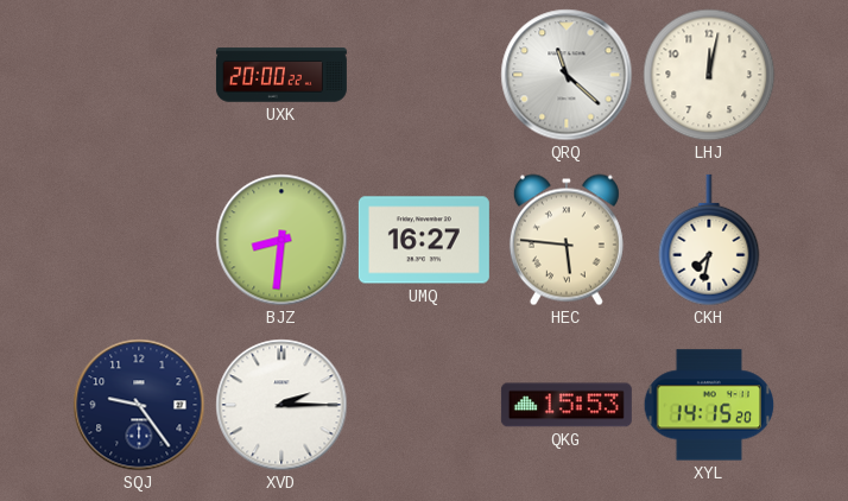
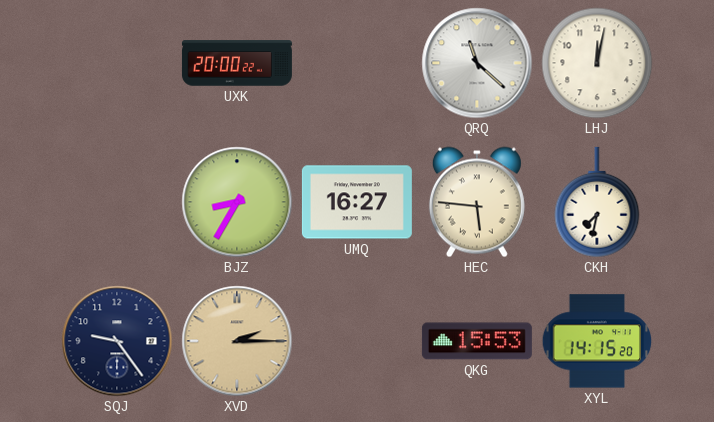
BJZ: 8:31 -> 8:35
XVD dial: white -> champagne
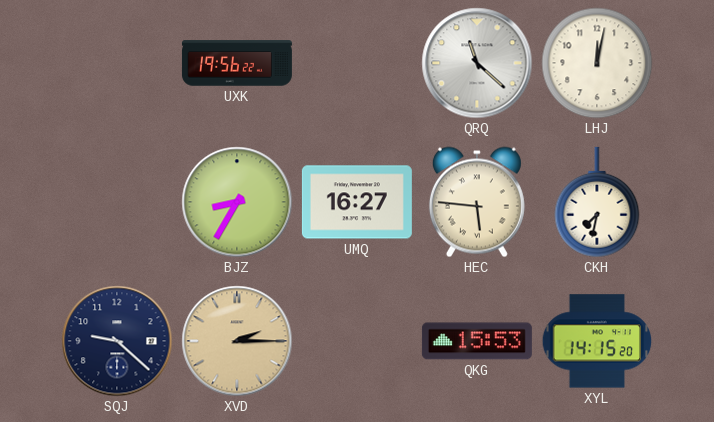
UXK: 20:00 -> 19:56
SQJ: 9:24 -> 9:22
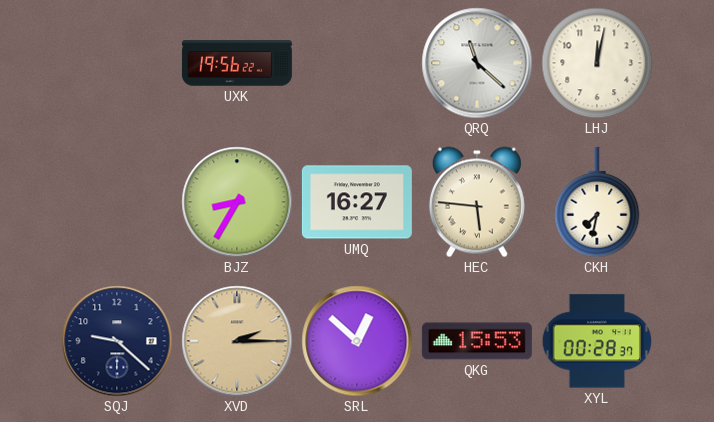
SRL: none -> 12:52
XYL: 14:15 -> 00:28
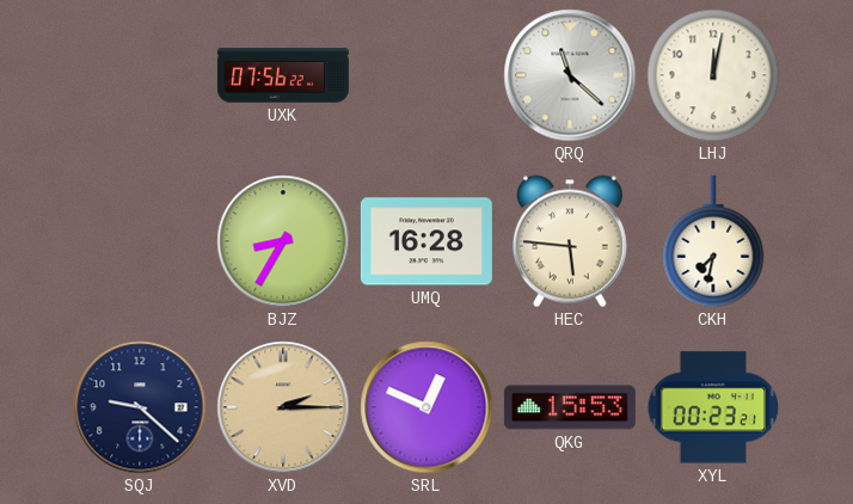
UXK: 19:56 -> 07:56
UMQ: 16:27 -> 16:28
SRL: 12:52 -> 12:49
XYL: 00:28 -> 00:23
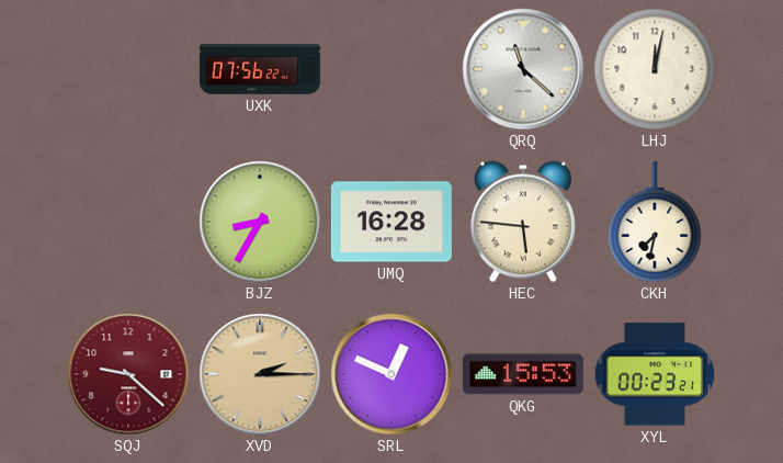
SQJ dial: navy -> burgundy
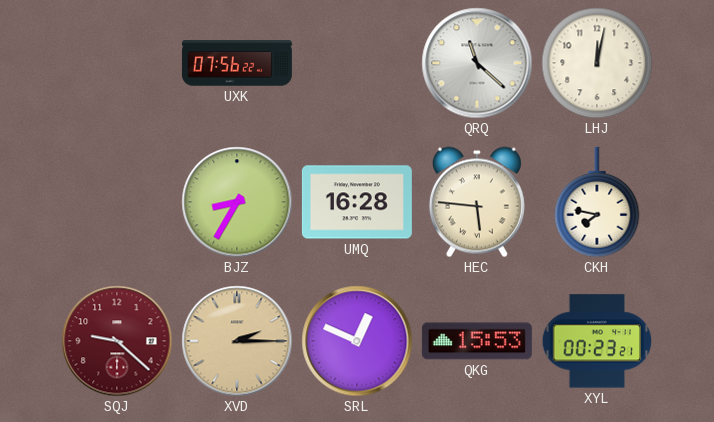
CKH: 7:32 -> 7:47
